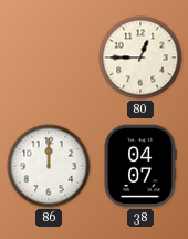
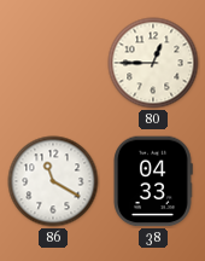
86: 12:00 -> 11:20
38: 04:07 -> 04:33
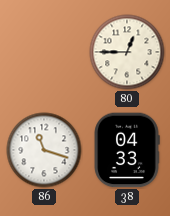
86: 11:20 -> 11:18
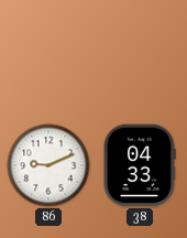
80: 12:45 -> none
86: 11:18 -> 9:11
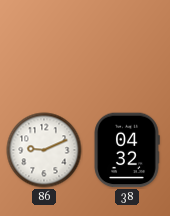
38: 04:33 -> 04:32
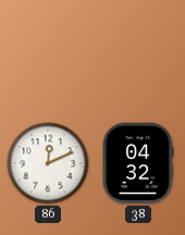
86: 9:11 -> 12:11
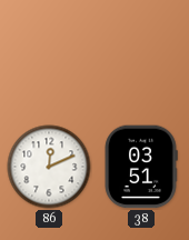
38: 04:32 -> 03:51
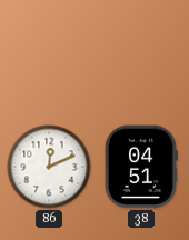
38: 03:51 -> 04:51
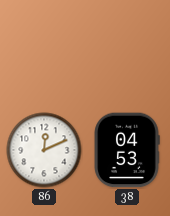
38: 04:51 -> 04:53
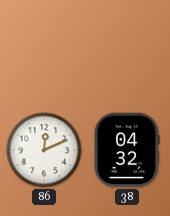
38: 04:53 -> 04:32
